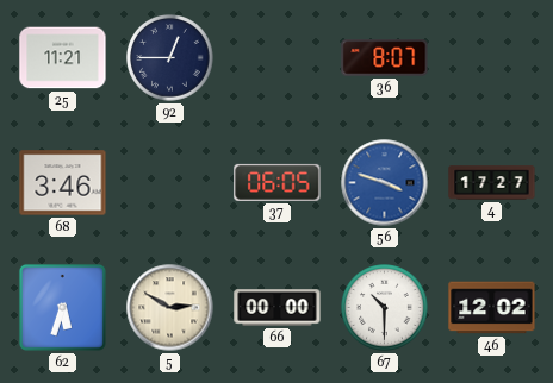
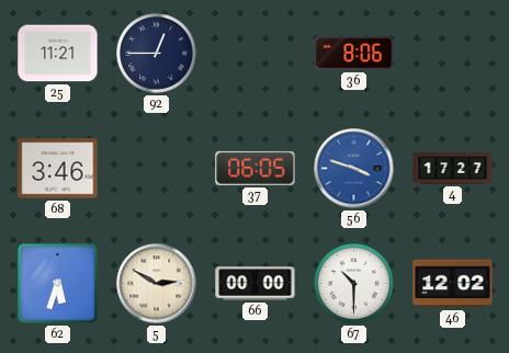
36: 8:07 -> 8:06
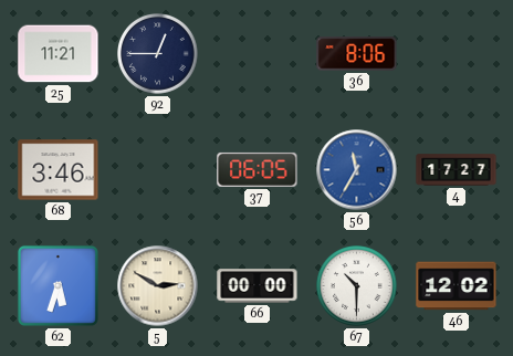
56: 3:48 -> 11:35
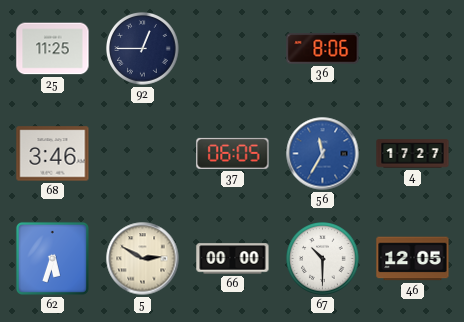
25: 11:21 -> 11:25
46: 12:02 -> 12:05
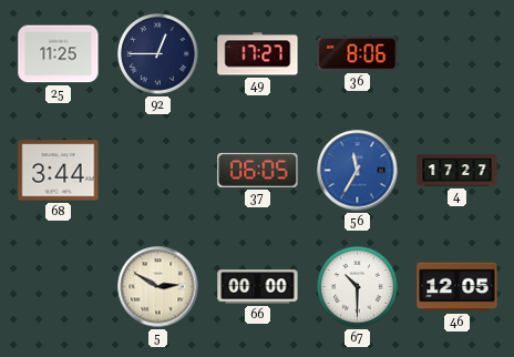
49: none -> 17:27
68: 3:46 -> 3:44
62: 5:33 -> none
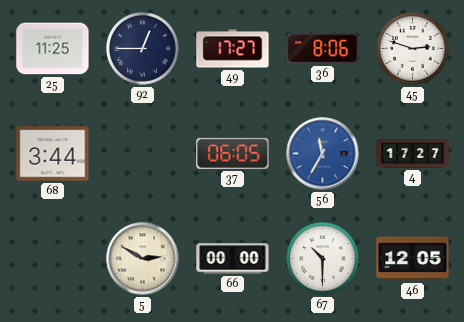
45: none -> 2:48
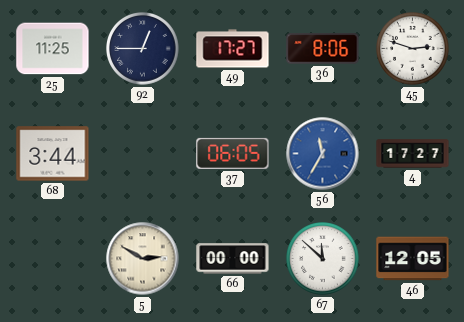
67: 10:30 -> 11:52
